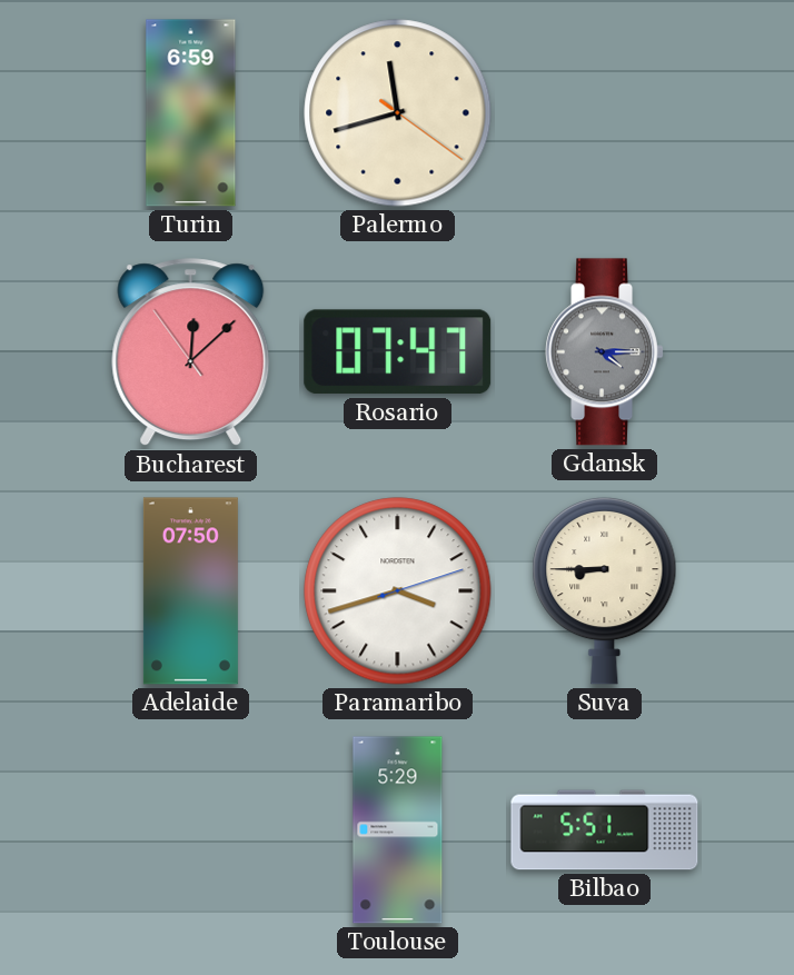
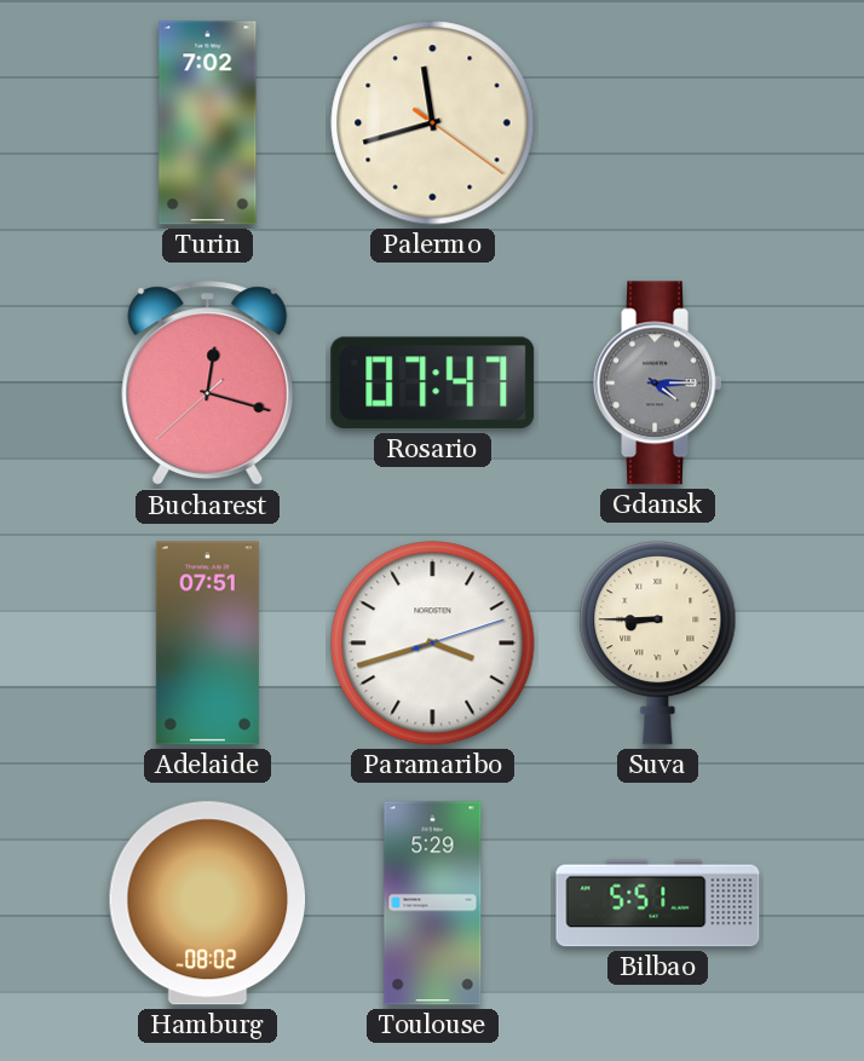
Turin: 6:59 -> 7:02
Bucharest: 12:07 -> 12:17
Adelaide: 07:50 -> 07:51
Hamburg: none -> 08:02
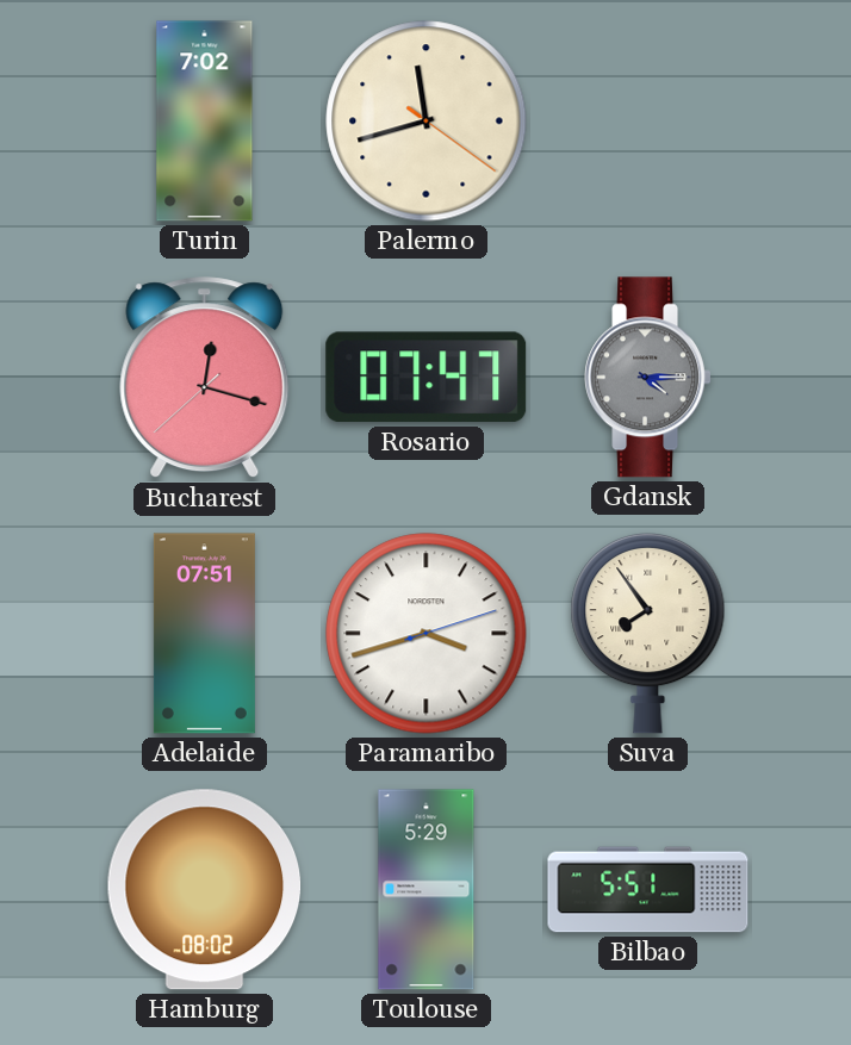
Suva: 8:45 -> 7:54
